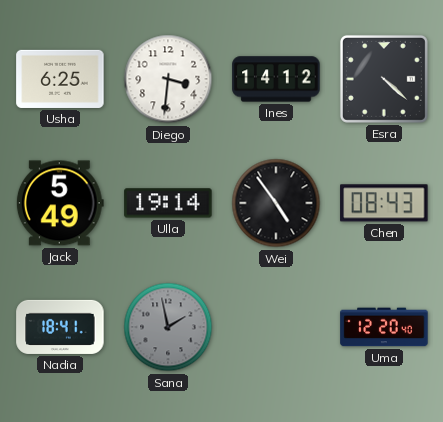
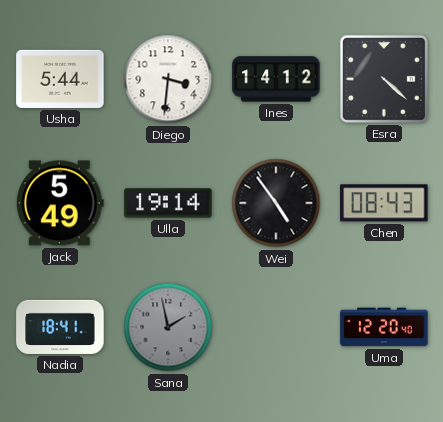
Usha: 6:25 -> 5:44
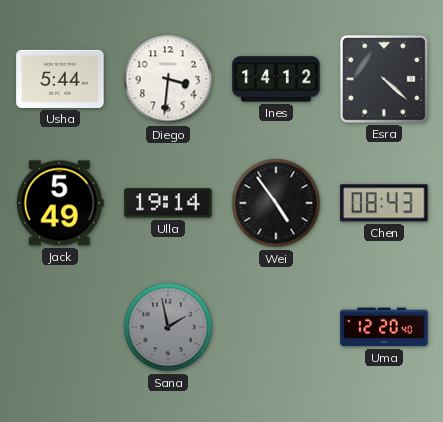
Nadia: 18:41 -> none
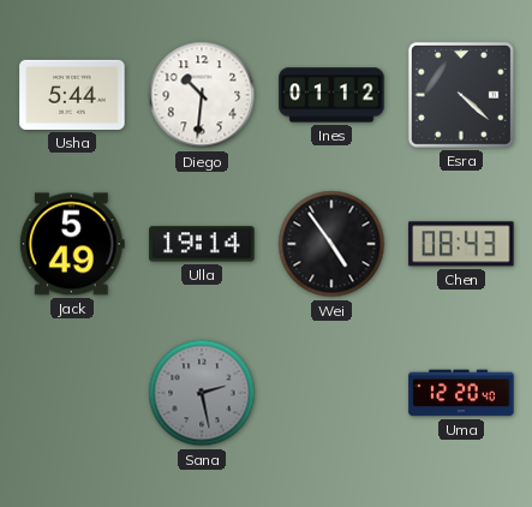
Diego: 3:31 -> 10:31
Ines: 14:12 -> 01:12
Sana: 1:58 -> 2:28
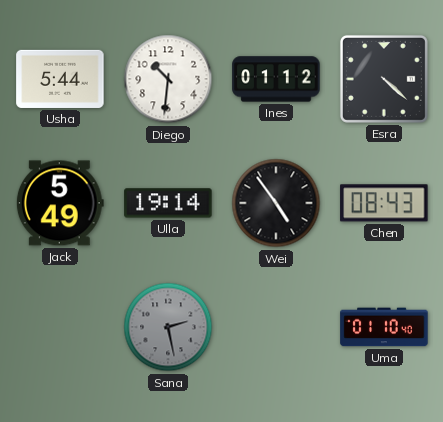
Uma: 12:20 -> 01:10
